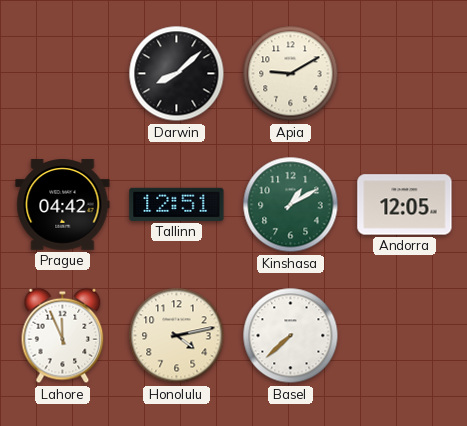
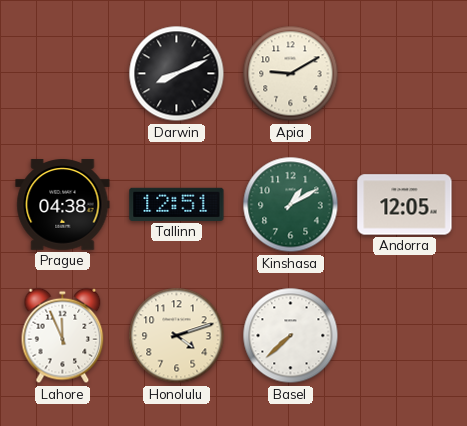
Darwin: 8:08 -> 8:11
Prague: 04:42 -> 04:38
Honolulu: 4:13 -> 4:12
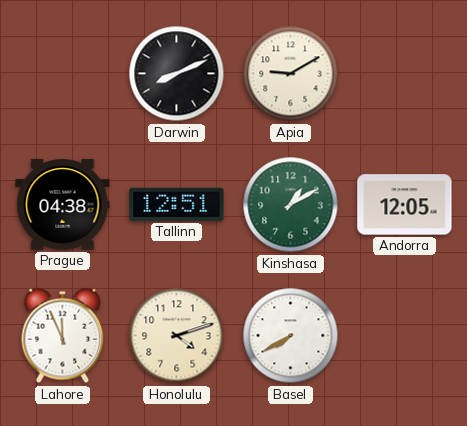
Basel: 7:38 -> 7:40
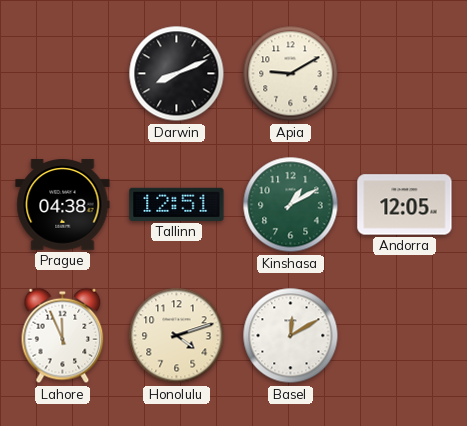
Basel: 7:40 -> 12:10
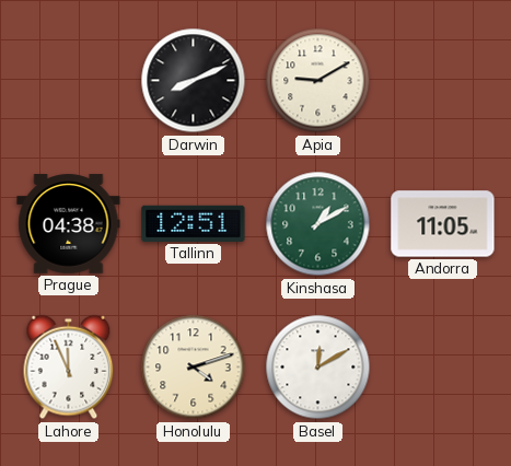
Andorra: 12:05 -> 11:05
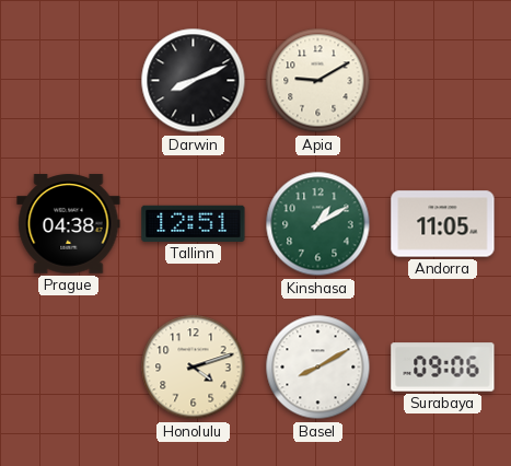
Lahore: 11:56 -> none
Basel: 12:10 -> 8:10
Surabaya: none -> 09:06
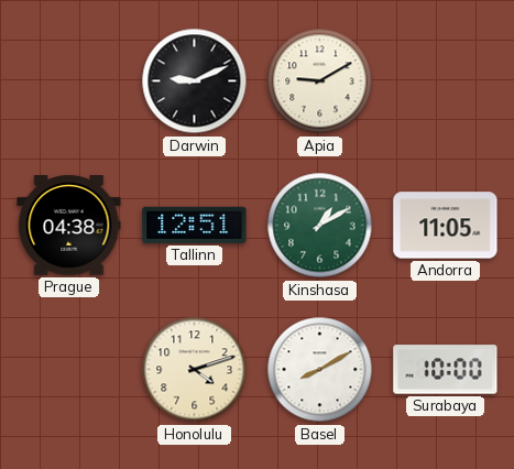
Darwin: 8:11 -> 9:11
Surabaya: 09:06 -> 10:00
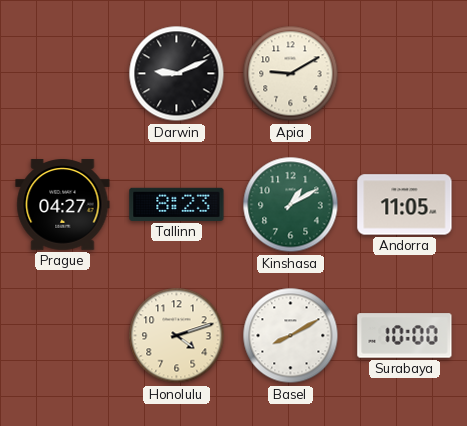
Prague: 04:38 -> 04:27
Tallinn: 12:51 -> 8:23
